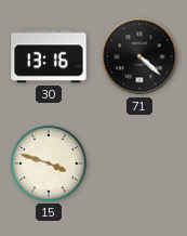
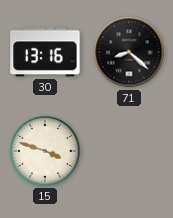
71: 4:22 -> 8:22
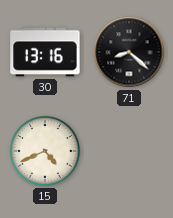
15: 3:48 -> 4:41
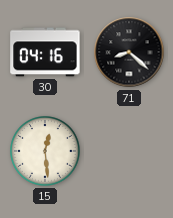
30: 13:16 -> 04:16
15: 4:41 -> 12:29
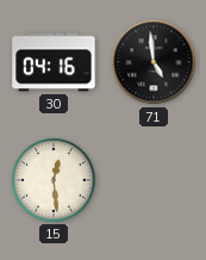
71: 8:22 -> 4:59
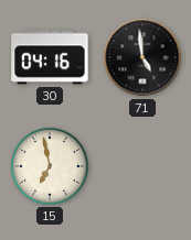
15: 12:29 -> 6:58
